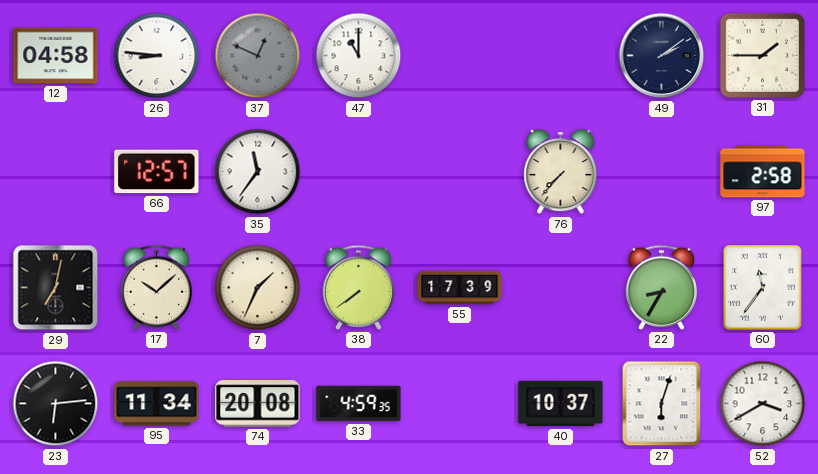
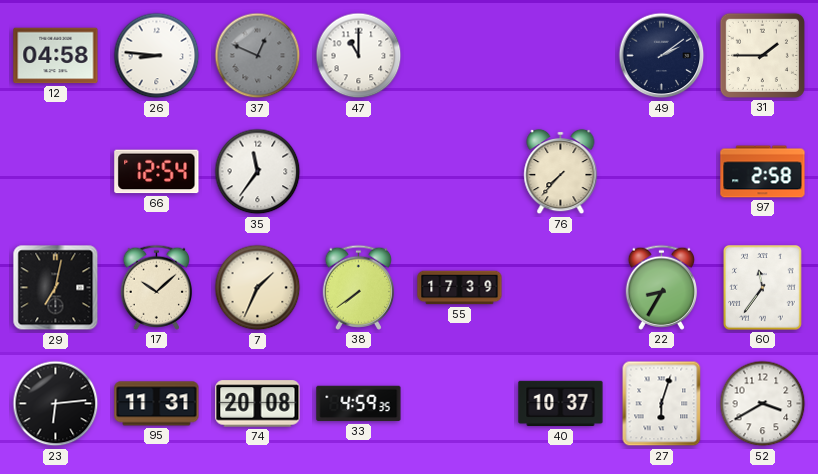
66: 12:57 -> 12:54
95: 11:34 -> 11:31
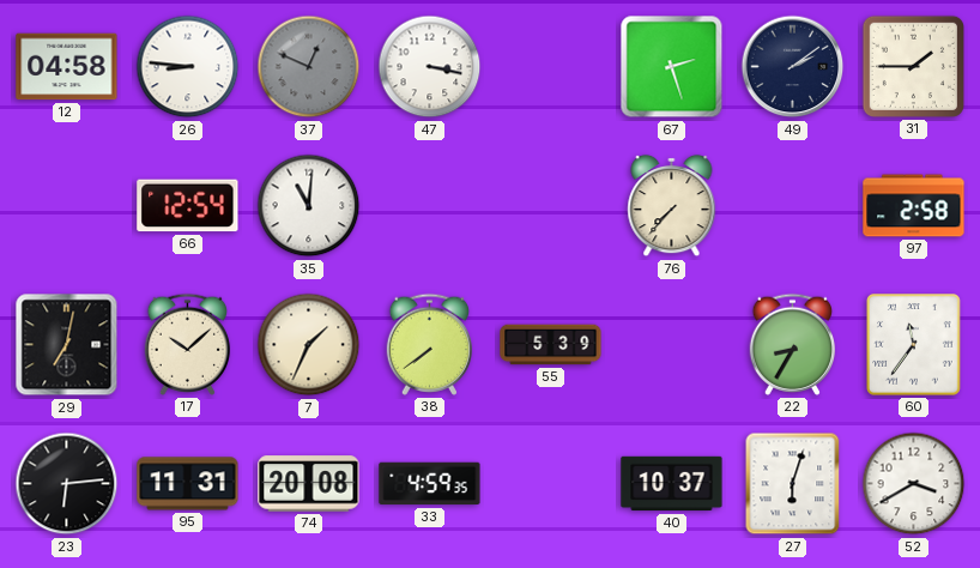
47: 11:00 -> 3:17
67: none -> 2:27
35: 11:36 -> 11:01
55: 17:39 -> 5:39
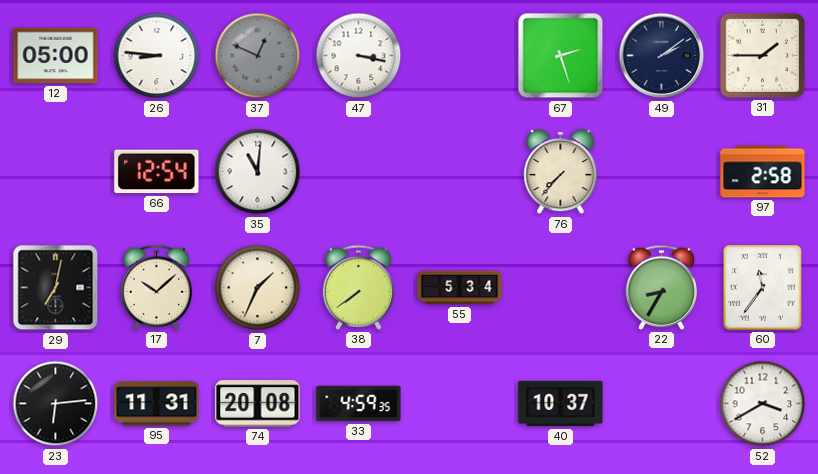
12: 04:58 -> 05:00
55: 5:39 -> 5:34
27: 6:03 -> none
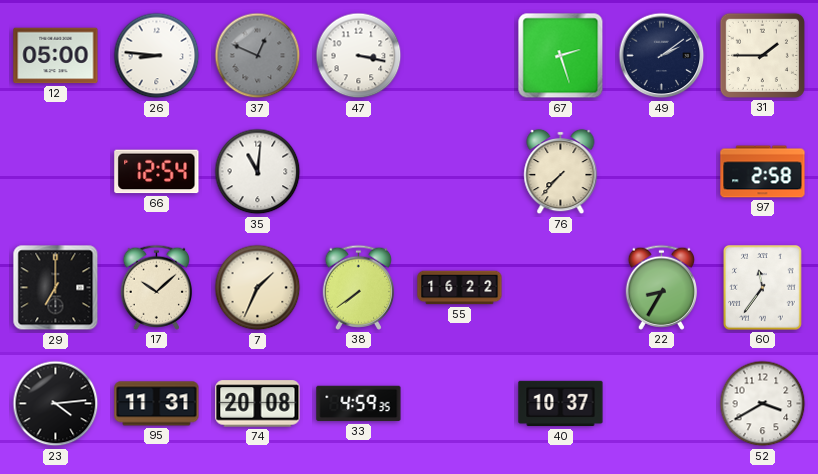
29: 7:02 -> 7:00
55: 5:34 -> 16:22
23: 6:14 -> 4:14
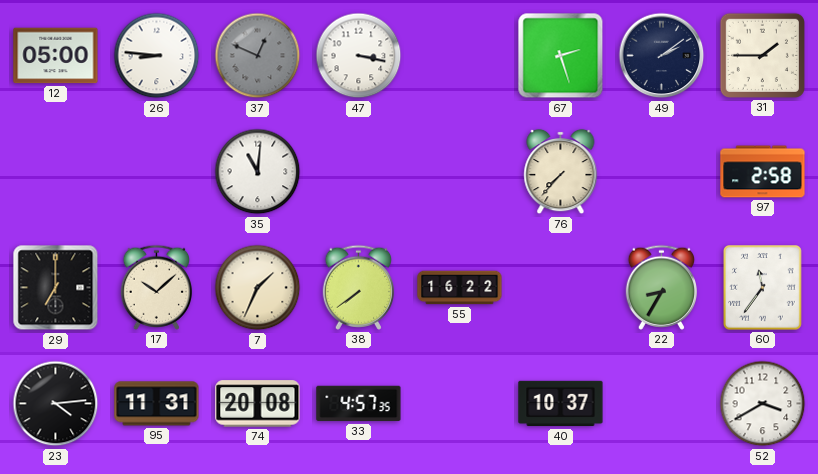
66: 12:54 -> none
33: 4:59 -> 4:57
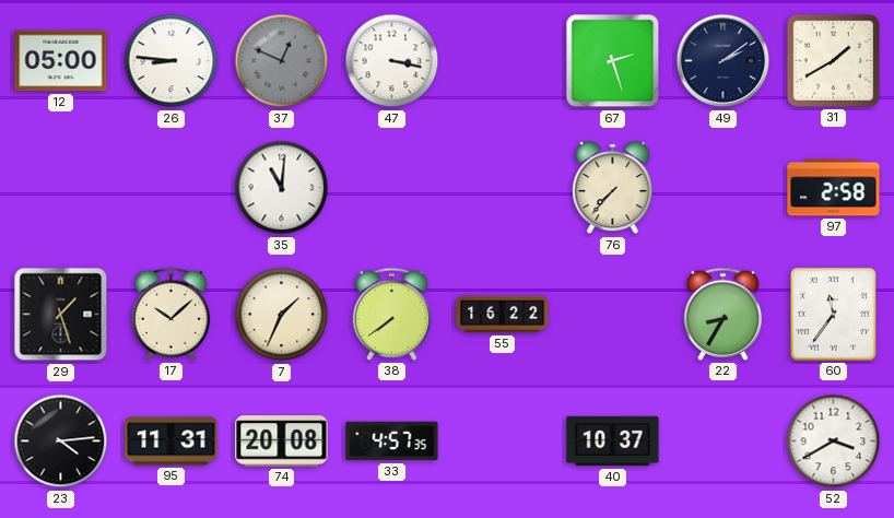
31: 1:45 -> 1:40
29: 7:00 -> 1:27
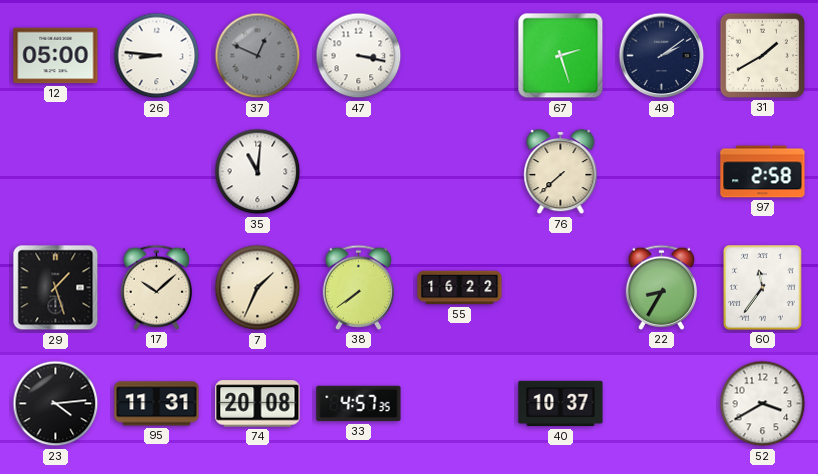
76: 7:37 -> 7:38
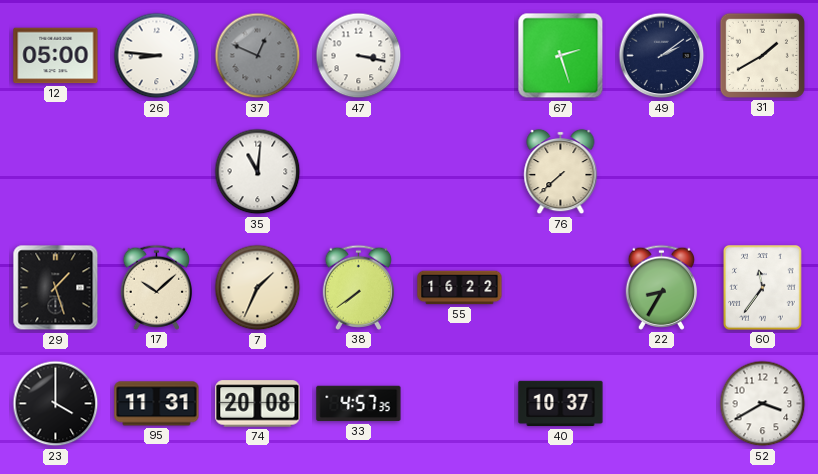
97: 2:58 -> none
23: 4:14 -> 4:00
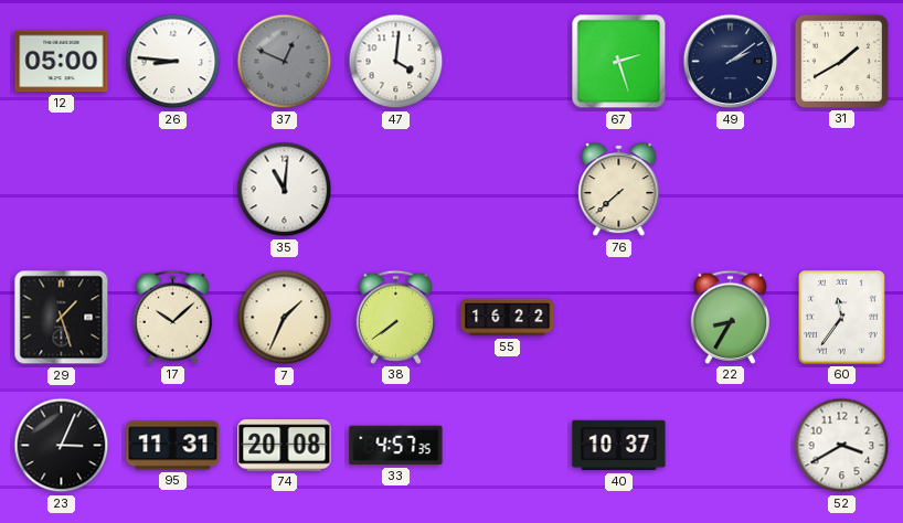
47: 3:17 -> 4:01
23: 4:00 -> 3:04
